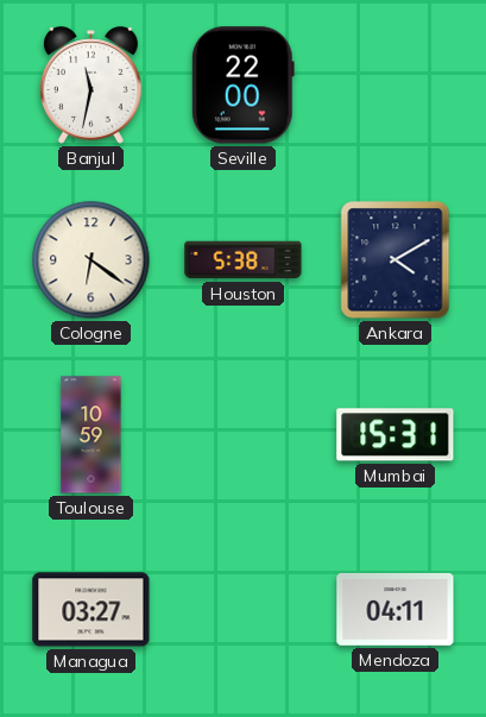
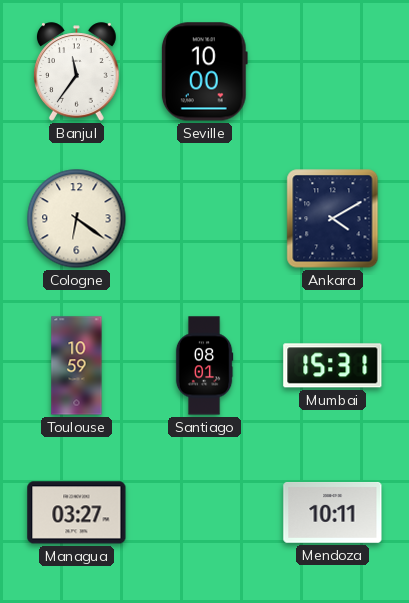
Banjul: 11:32 -> 11:36
Seville: 22:00 -> 10:00
Houston: 5:38 -> none
Santiago: none -> 08:01
Mendoza: 04:11 -> 10:11
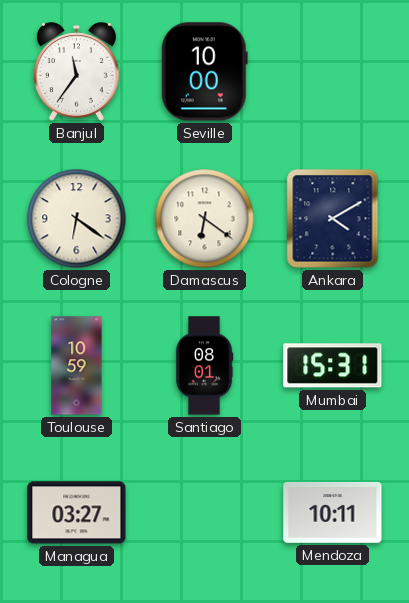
Damascus: none -> 6:21
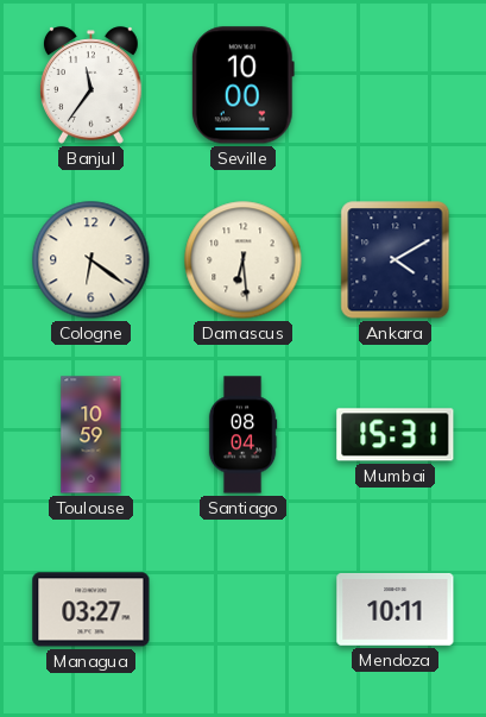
Damascus: 6:21 -> 6:29
Santiago: 08:01 -> 08:04
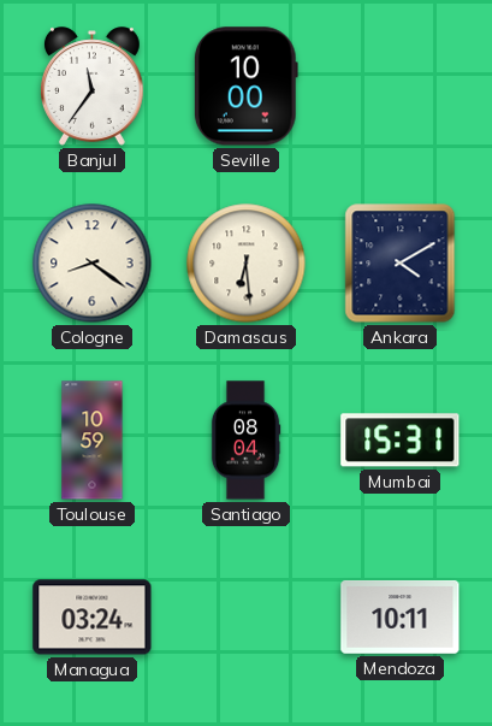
Cologne: 6:21 -> 8:21
Managua: 03:27 -> 03:24
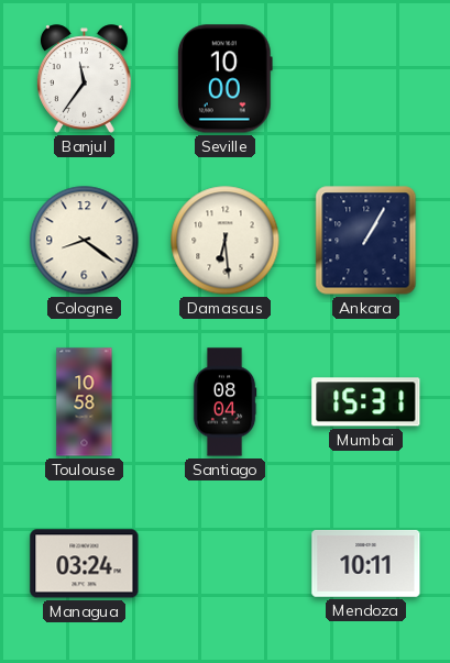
Ankara: 4:10 -> 1:05
Toulouse: 10:59 -> 10:58
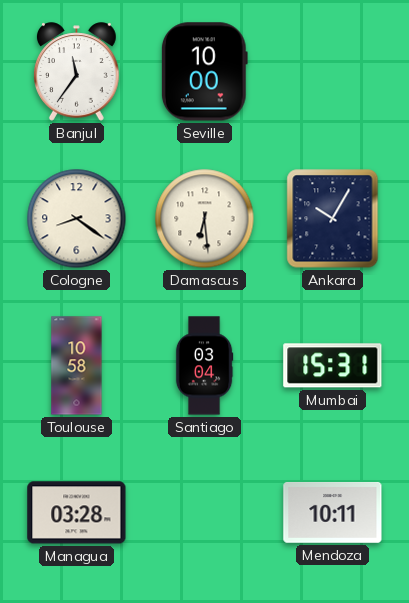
Ankara: 1:05 -> 10:05
Santiago: 08:04 -> 03:04
Managua: 03:24 -> 03:28
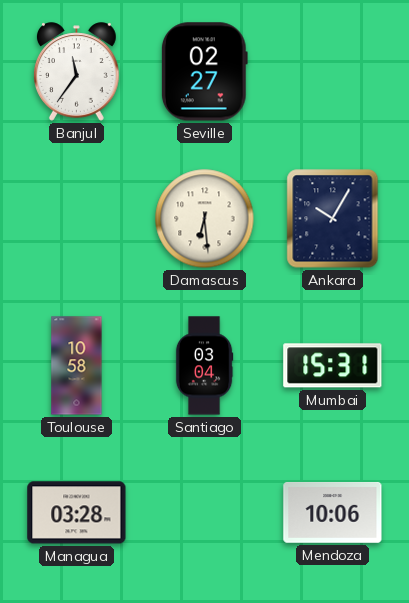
Seville: 10:00 -> 02:27
Cologne: 8:21 -> none
Mendoza: 10:11 -> 10:06
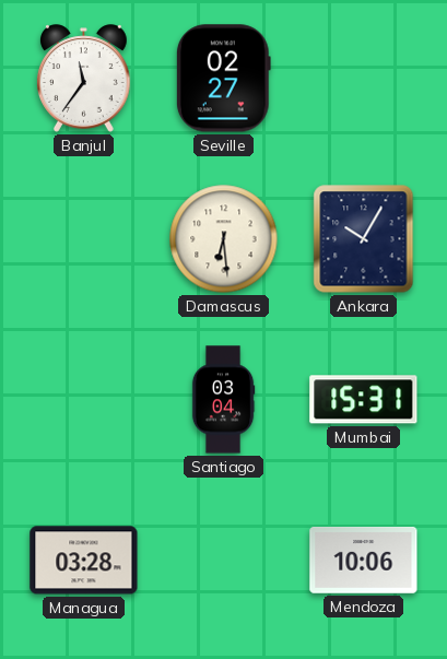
Toulouse: 10:58 -> none
